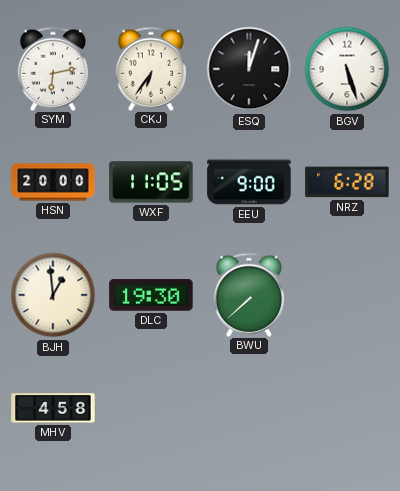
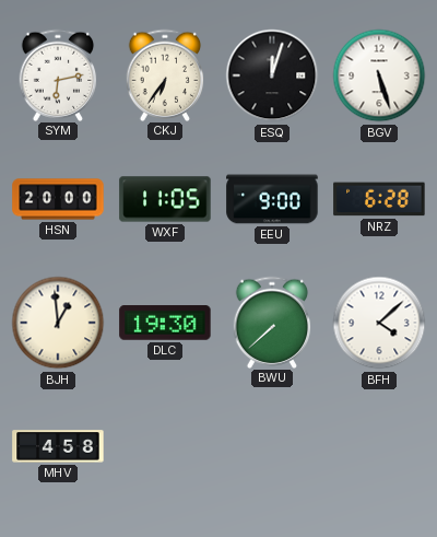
BFH: none -> 4:08
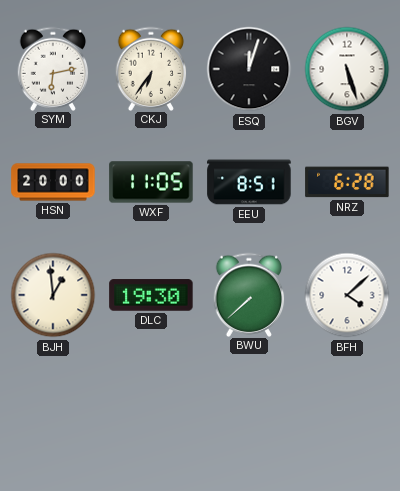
EEU: 9:00 -> 8:51
MHV: 4:58 -> none
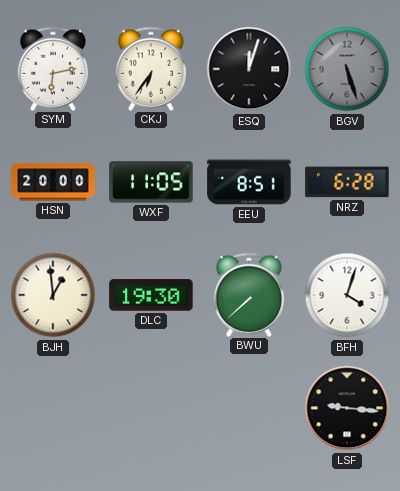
BGV dial: white -> grey
BFH: 4:08 -> 4:03
LSF: none -> 9:16
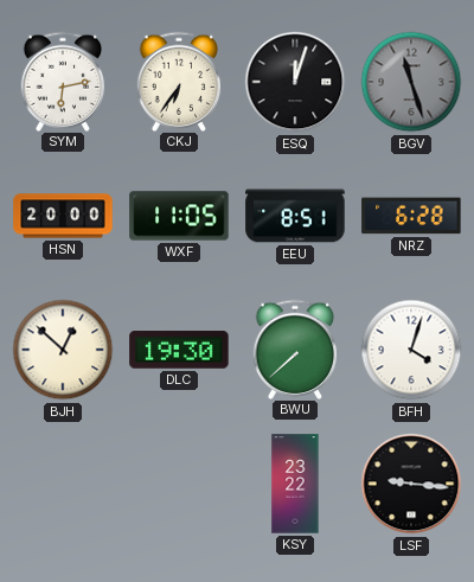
BGV: 5:27 -> 11:27
BJH: 12:59 -> 12:52
KSY: none -> 23:22
